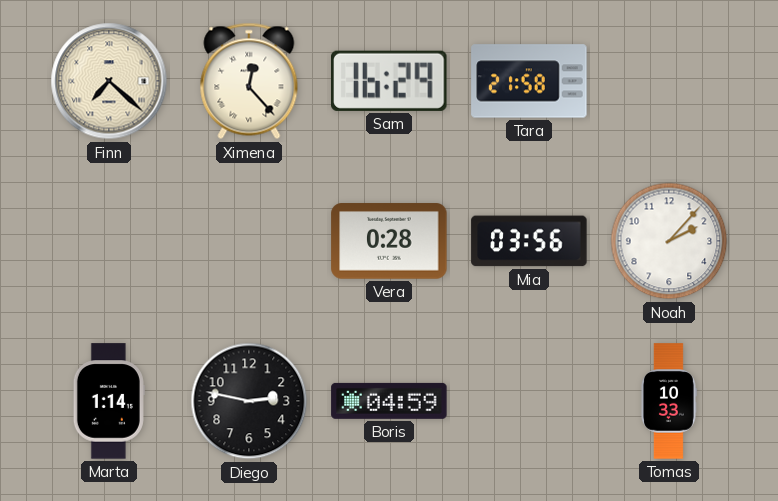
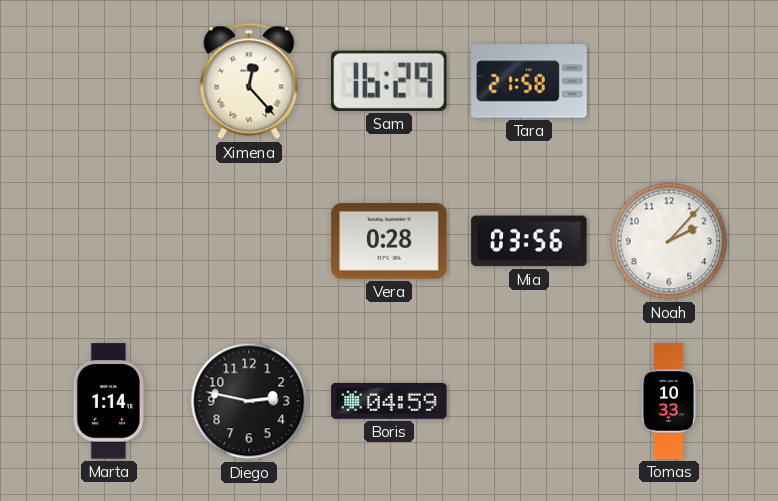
Finn: 7:22 -> none
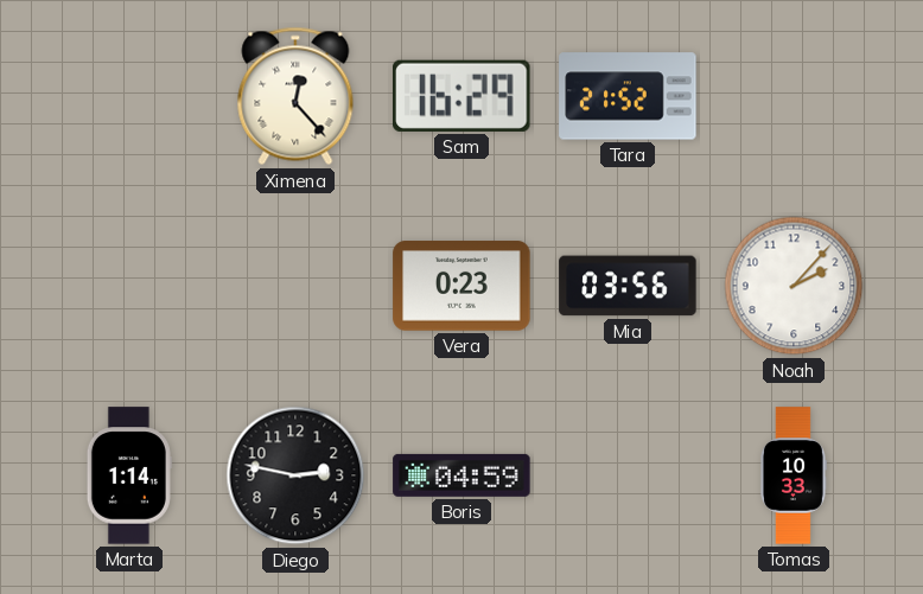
Tara: 21:58 -> 21:52
Vera: 0:28 -> 0:23
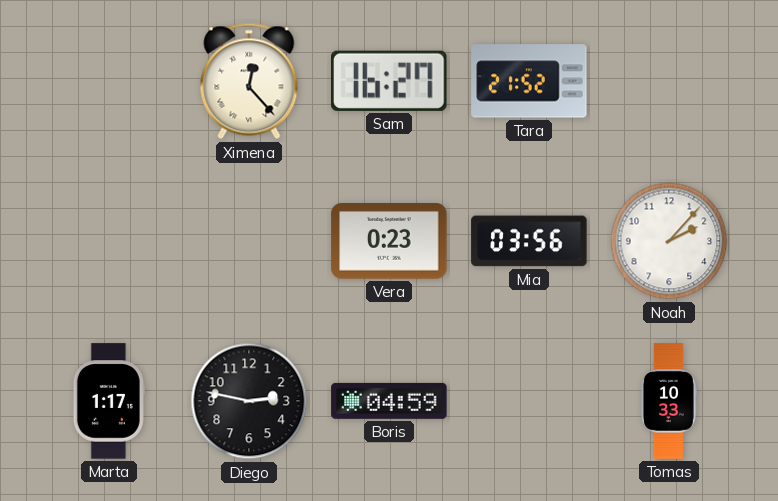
Sam: 16:29 -> 16:27
Marta: 1:14 -> 1:17
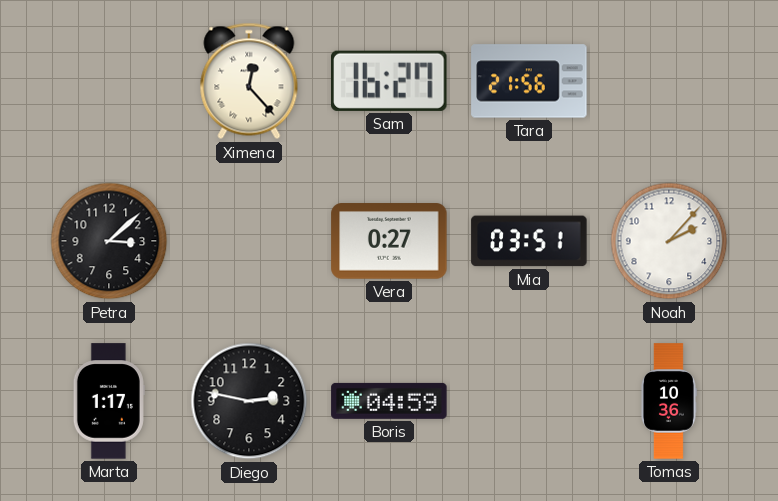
Tara: 21:52 -> 21:56
Petra: none -> 3:08
Vera: 0:23 -> 0:27
Mia: 03:56 -> 03:51
Tomas: 10:33 -> 10:36
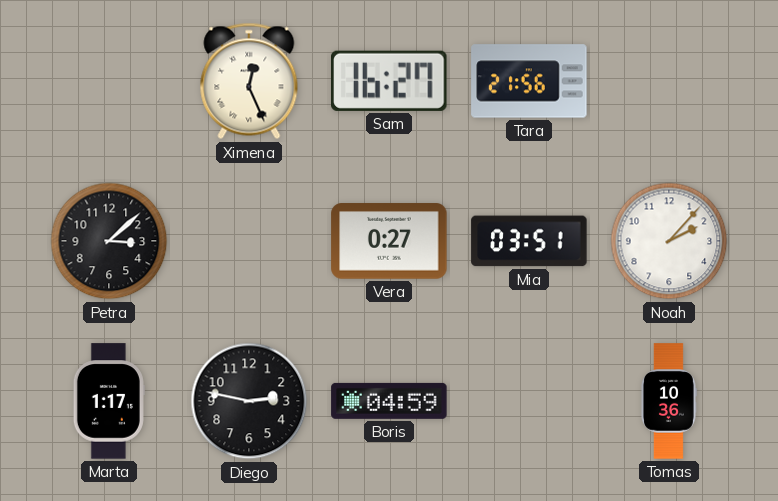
Ximena: 12:23 -> 12:26
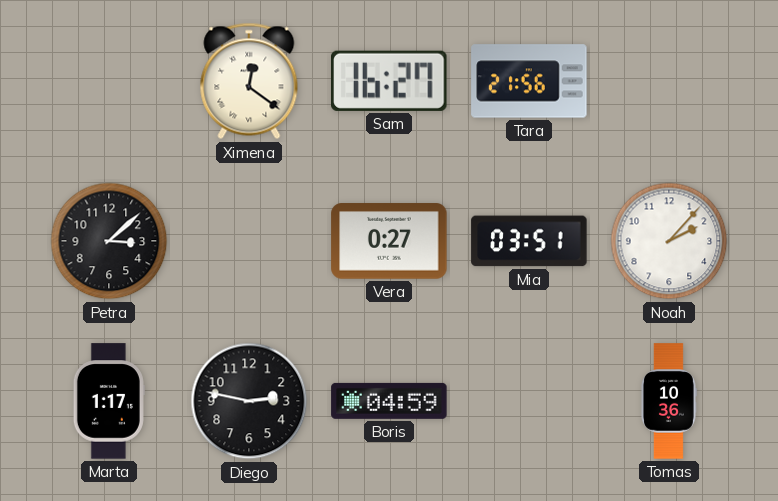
Ximena: 12:26 -> 12:21
